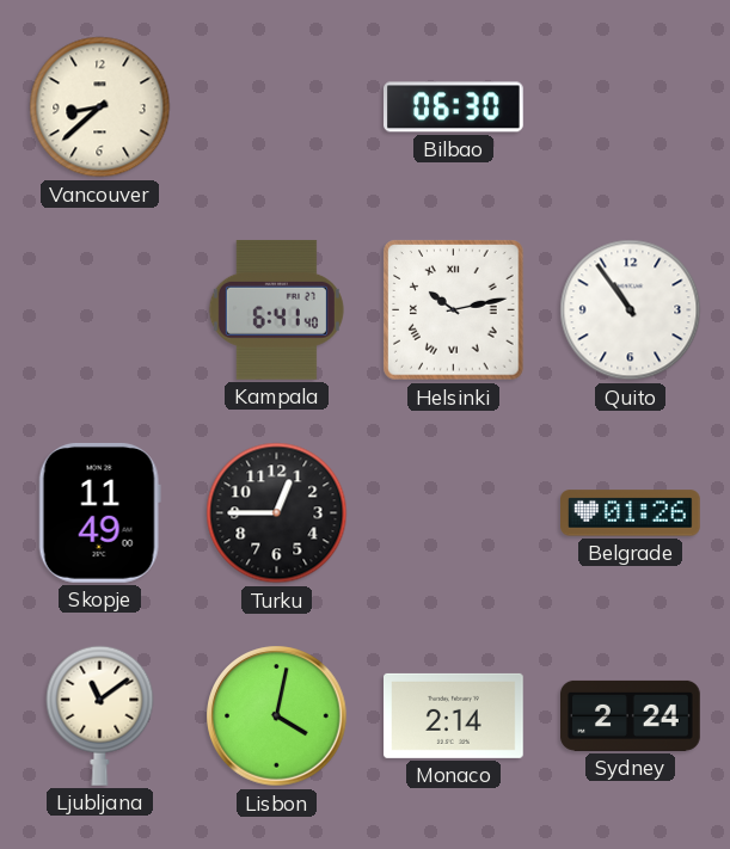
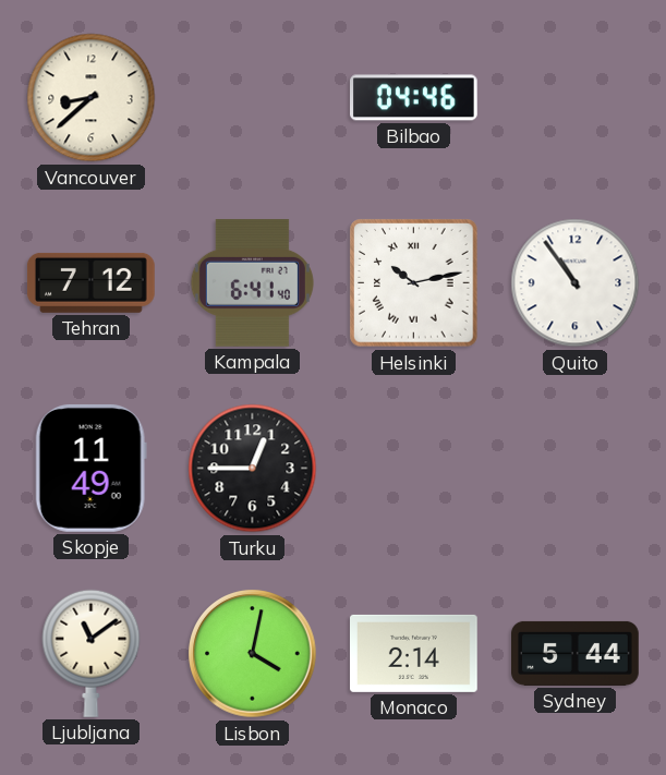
Bilbao: 06:30 -> 04:46
Tehran: none -> 7:12
Belgrade: 01:26 -> none
Sydney: 2:24 -> 5:44
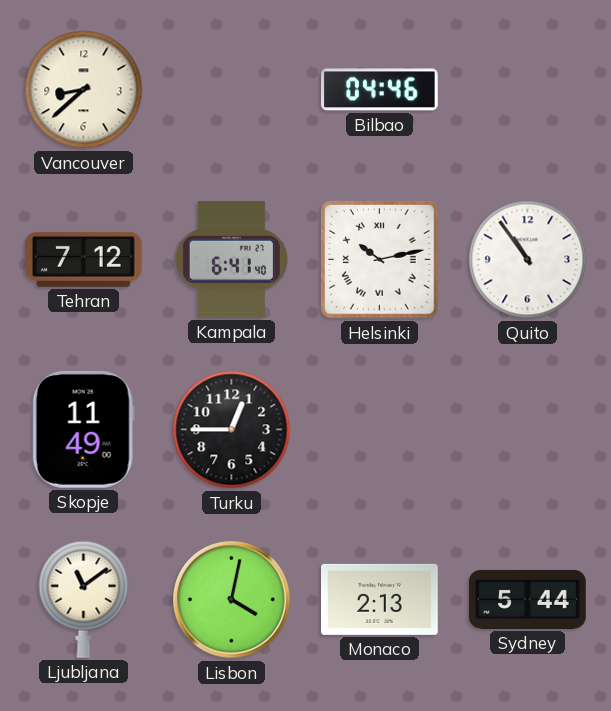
Monaco: 2:14 -> 2:13
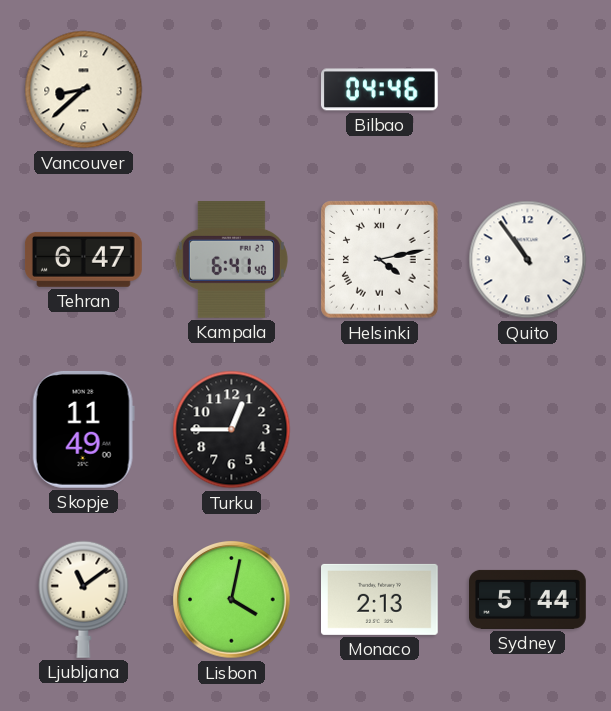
Tehran: 7:12 -> 6:47
Helsinki: 10:13 -> 4:13
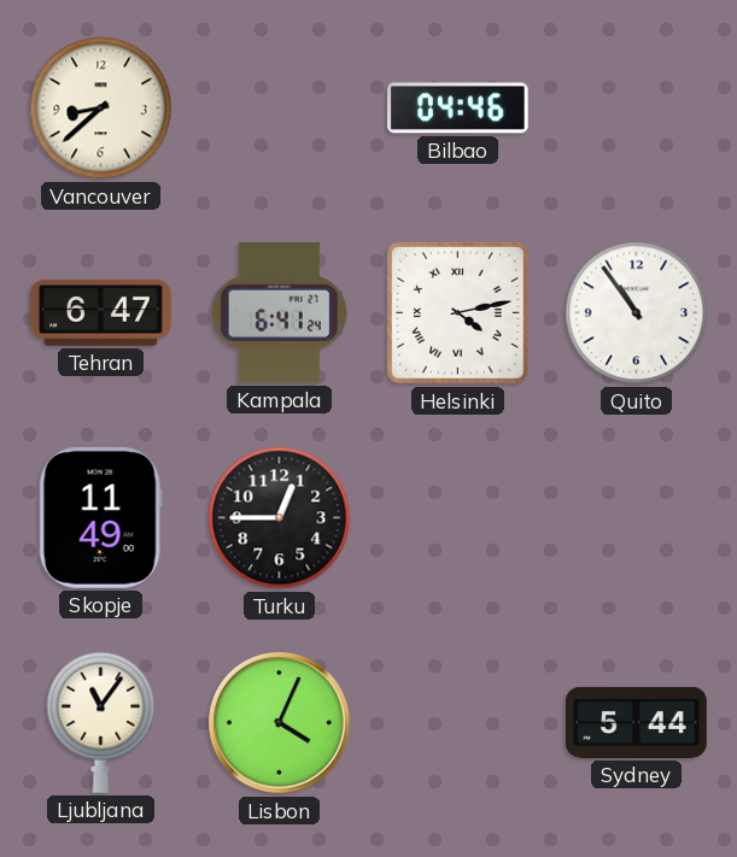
Kampala: 6:41:40 -> 6:41:24
Ljubljana: 11:09 -> 11:06
Lisbon: 4:02 -> 4:04
Monaco: 2:13 -> none
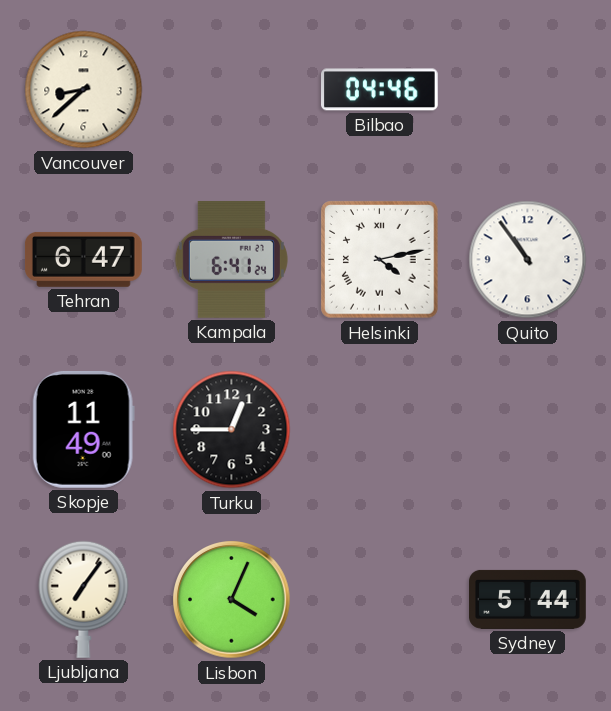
Ljubljana: 11:06 -> 7:06
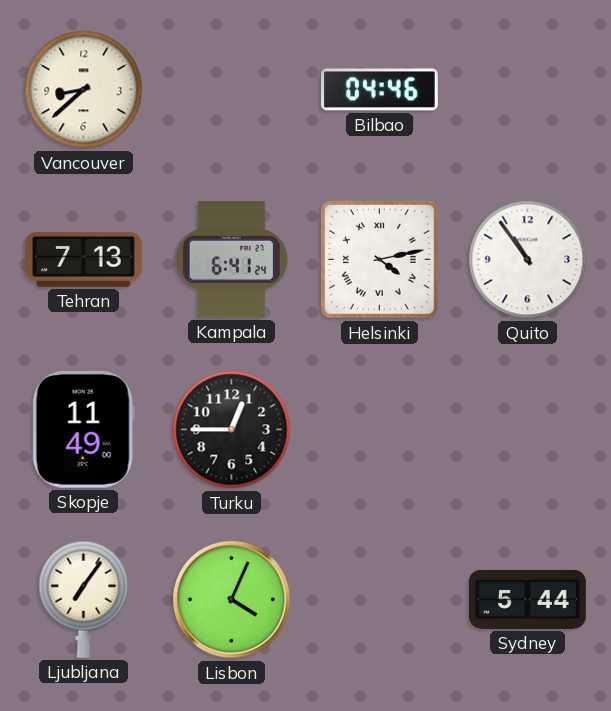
Tehran: 6:47 -> 7:13
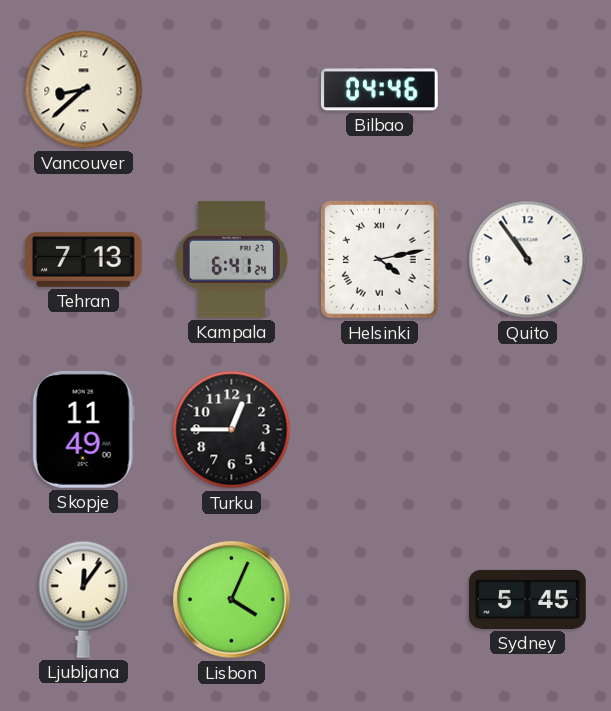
Ljubljana: 7:06 -> 12:06
Sydney: 5:44 -> 5:45
